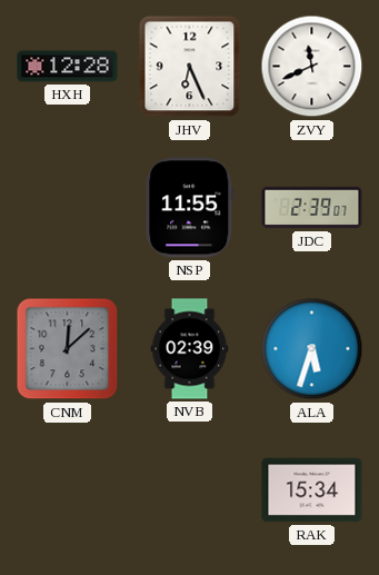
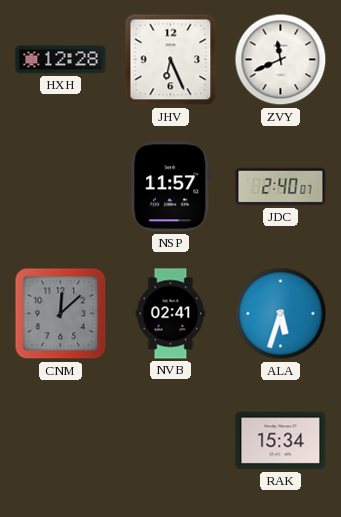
NSP: 11:55 -> 11:57
JDC: 2:39 -> 2:40
NVB: 02:39 -> 02:41
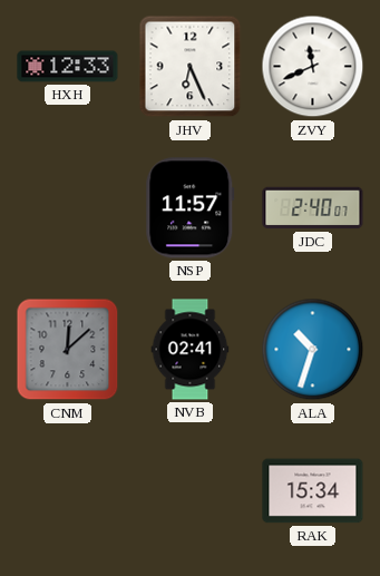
HXH: 12:28 -> 12:33
ALA: 5:33 -> 10:33
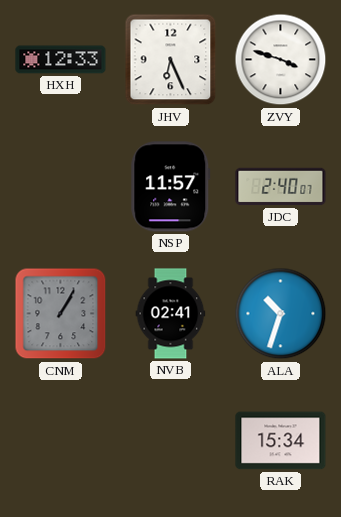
ZVY: 11:41 -> 3:48
CNM: 12:08 -> 1:05
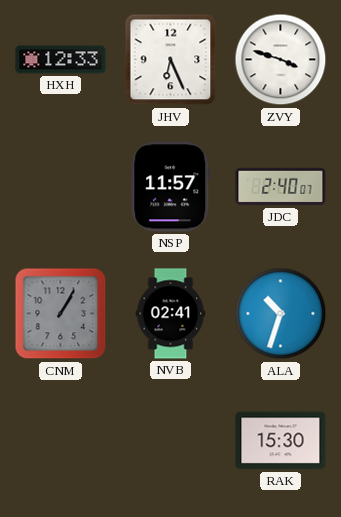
RAK: 15:34 -> 15:30
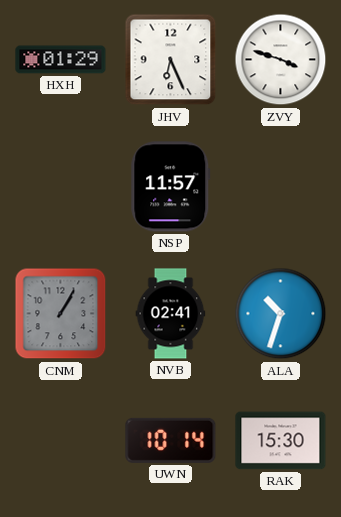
HXH: 12:33 -> 01:29
JDC: 2:40 -> none
UWN: none -> 10:14
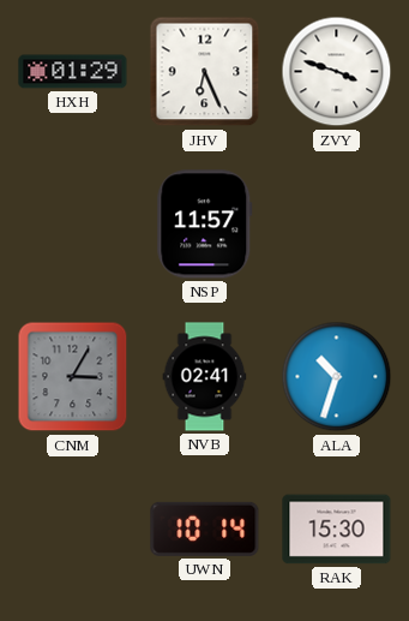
CNM: 1:05 -> 3:05
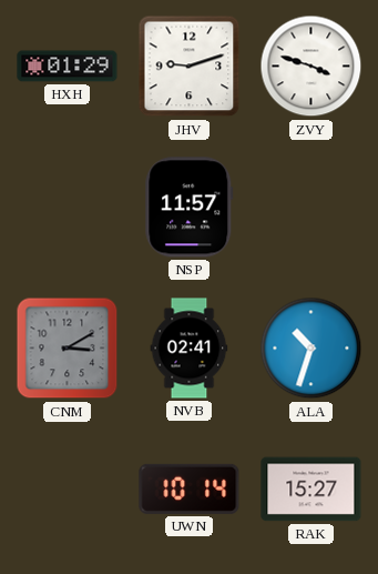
JHV: 6:26 -> 9:12
CNM: 3:05 -> 3:10
RAK: 15:30 -> 15:27
